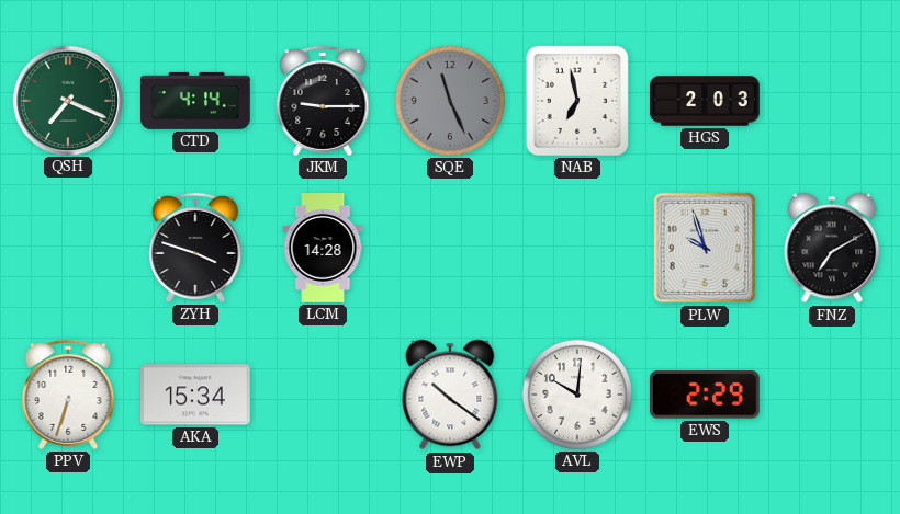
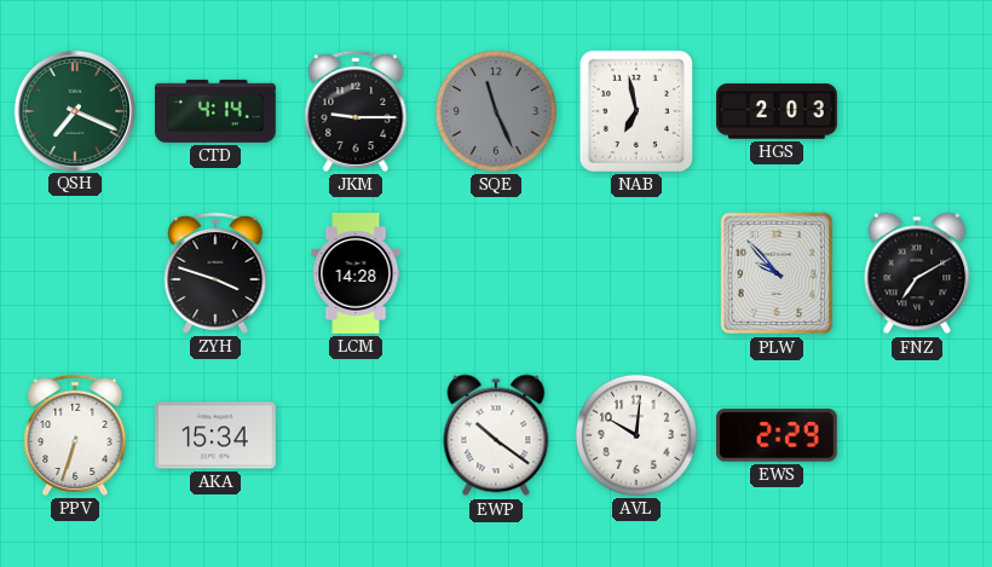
PLW: 9:57 -> 9:53
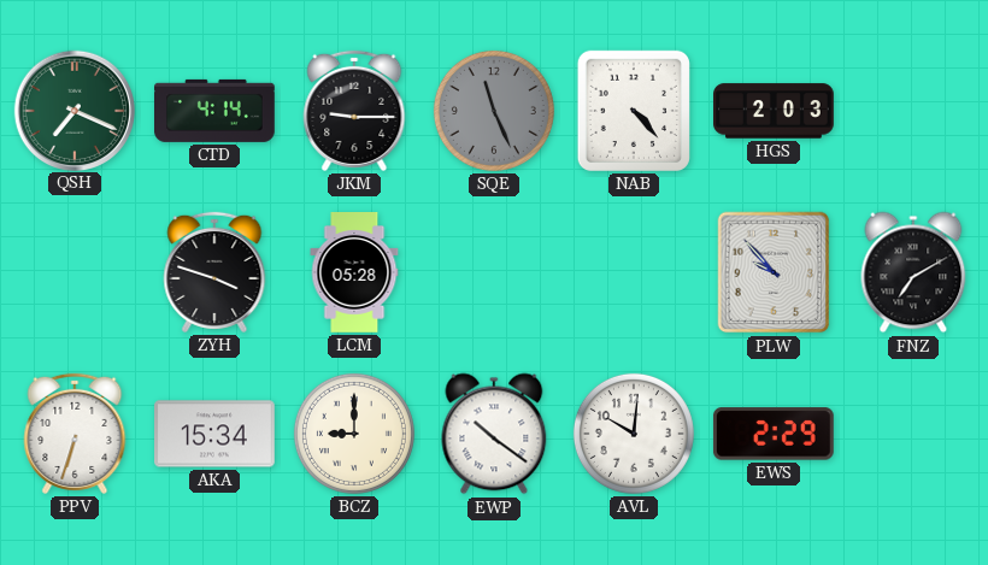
NAB: 6:58 -> 4:23
LCM: 14:28 -> 05:28
BCZ: none -> 9:00
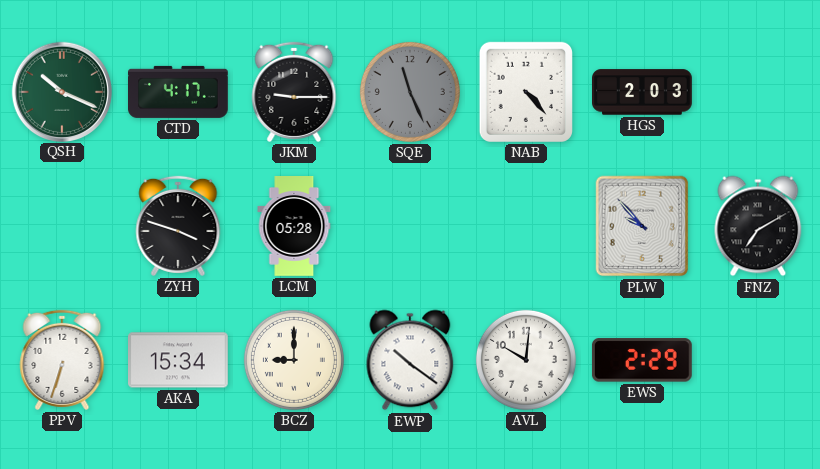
QSH: 7:19 -> 10:19
CTD: 4:14 -> 4:17
